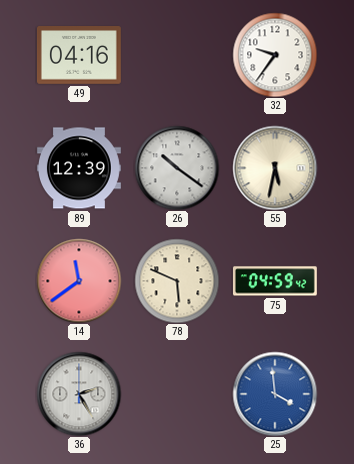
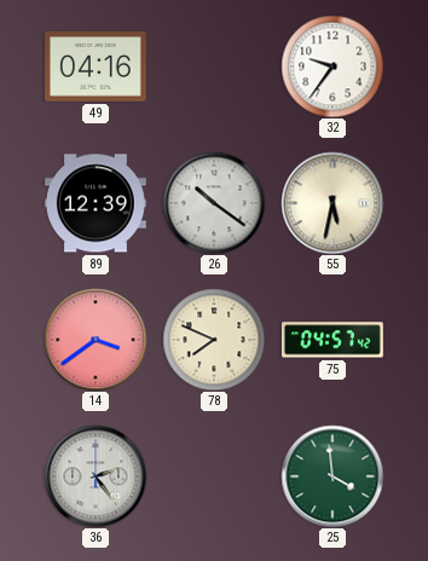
14: 11:39 -> 3:39
78: 5:49 -> 7:49
75: 04:59 -> 04:57
36: 2:25 -> 2:24
25 dial: blue -> green
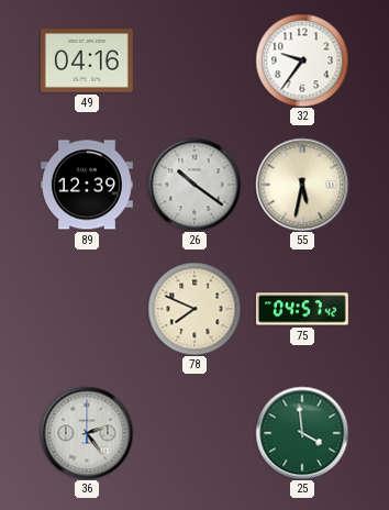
14: 3:39 -> none
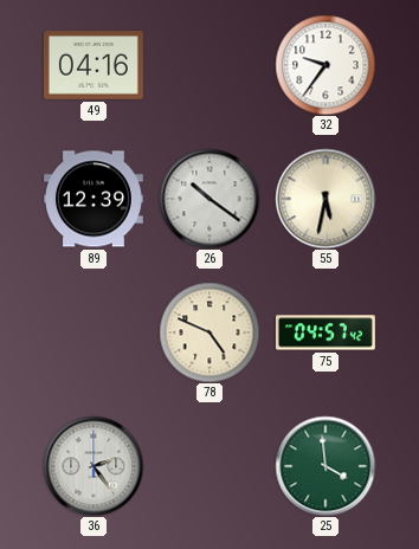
78: 7:49 -> 4:49
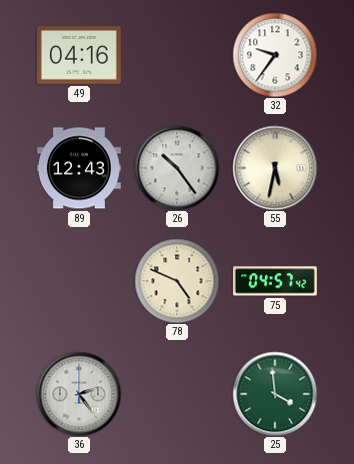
89: 12:39 -> 12:43
26: 10:21 -> 10:24
